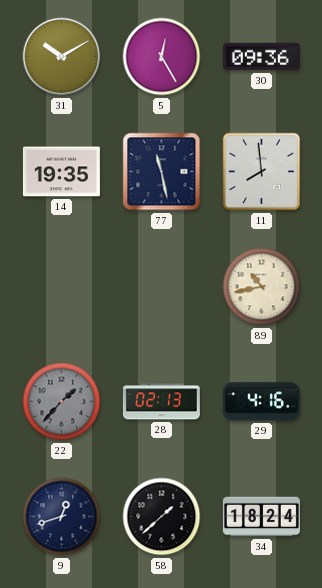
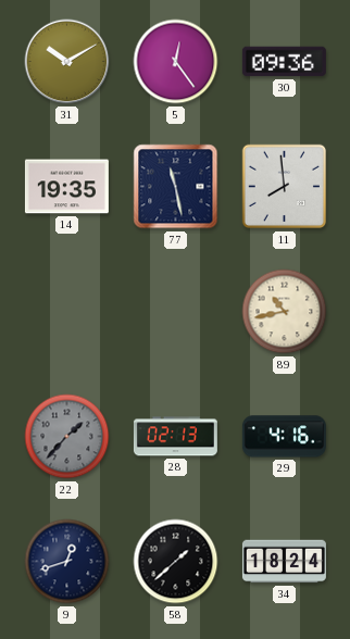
5: 12:25 -> 12:24
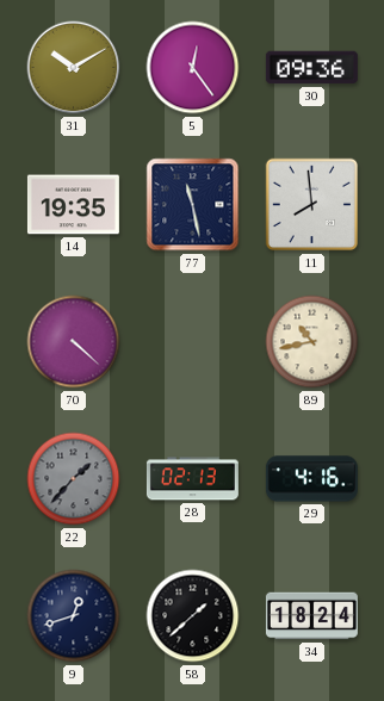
70: none -> 4:22
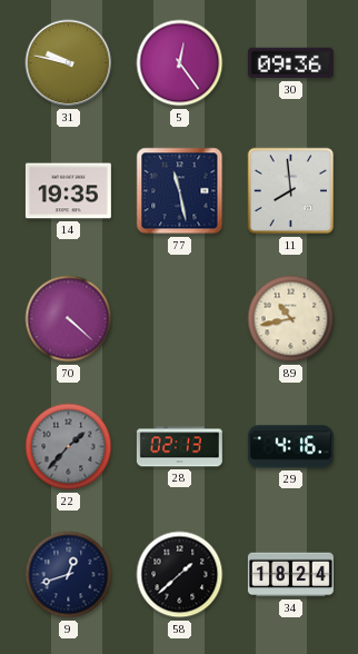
31: 10:10 -> 9:47
